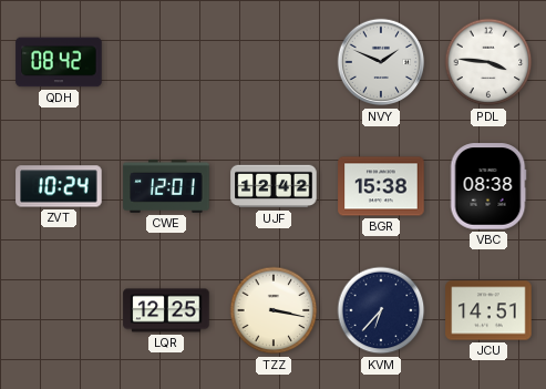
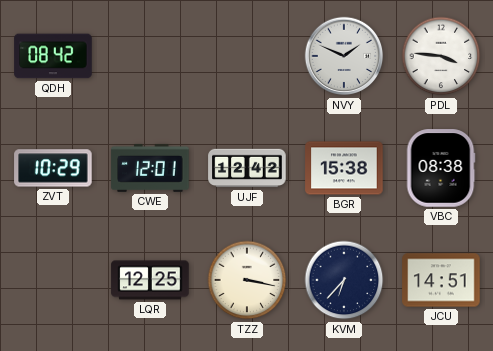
ZVT: 10:24 -> 10:29
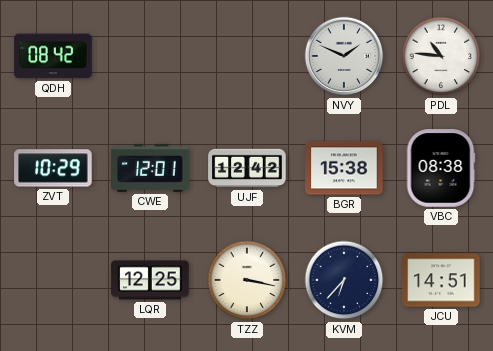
PDL: 3:46 -> 10:46
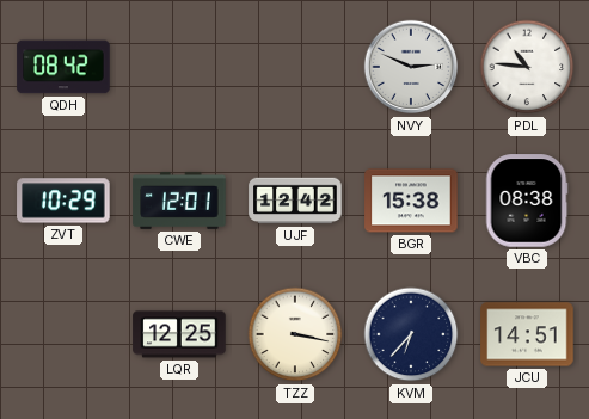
NVY: 1:49 -> 2:49
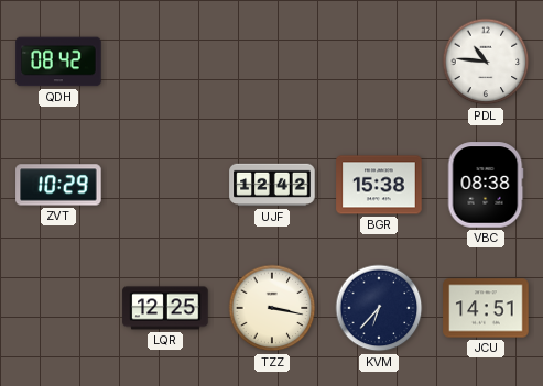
NVY: 2:49 -> none
CWE: 12:01 -> none
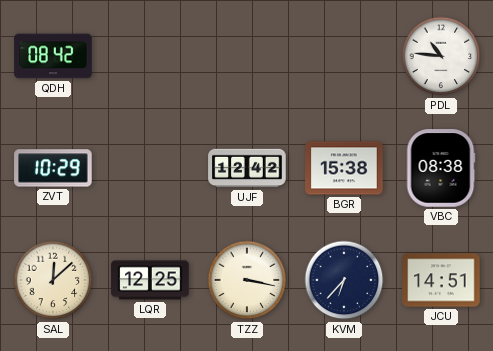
SAL: none -> 12:08
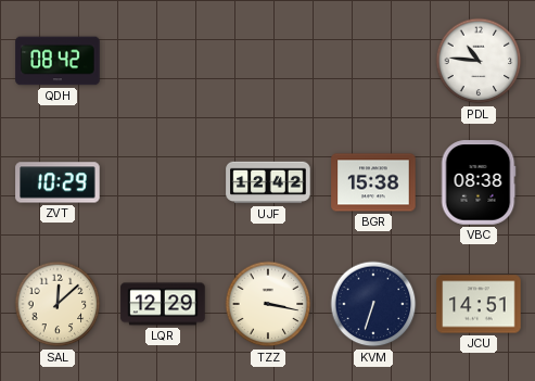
LQR: 12:25 -> 12:29
KVM: 6:37 -> 6:33
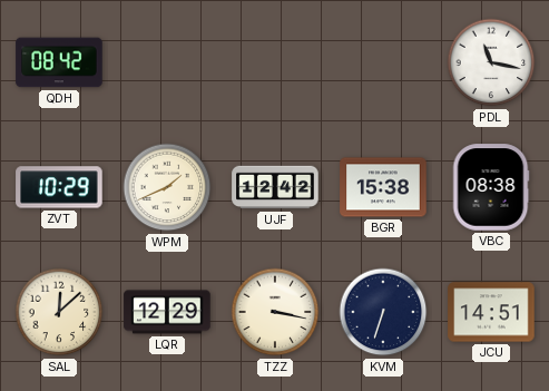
PDL: 10:46 -> 11:17
WPM: none -> 1:41
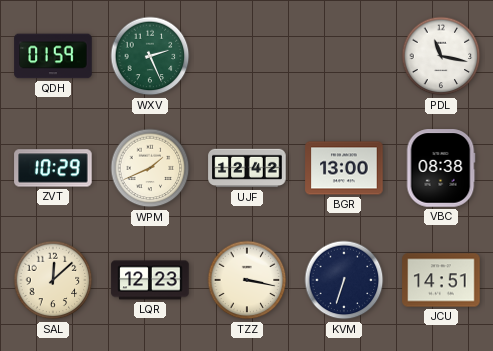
QDH: 08:42 -> 01:59
WXV: none -> 2:26
BGR: 15:38 -> 13:00
LQR: 12:29 -> 12:23
